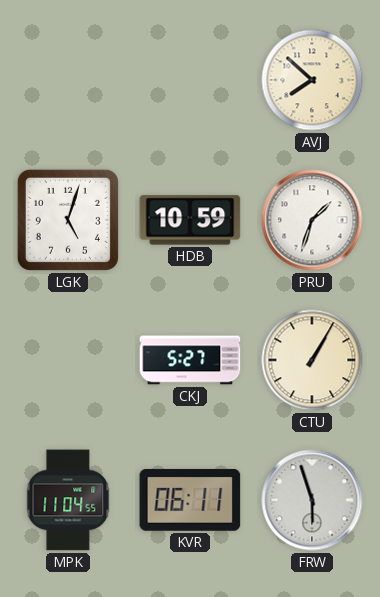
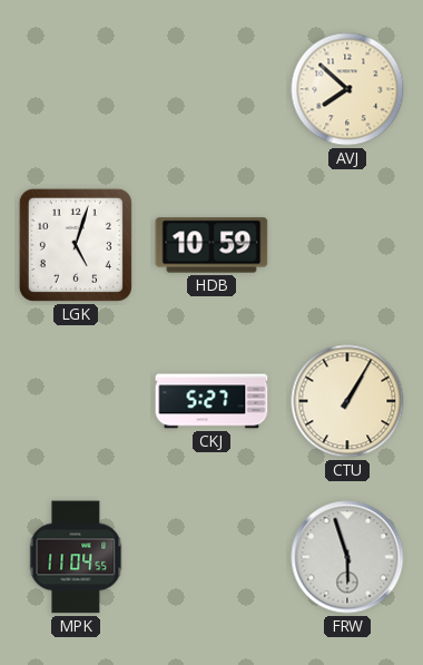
PRU: 1:33 -> none
KVR: 06:11 -> none
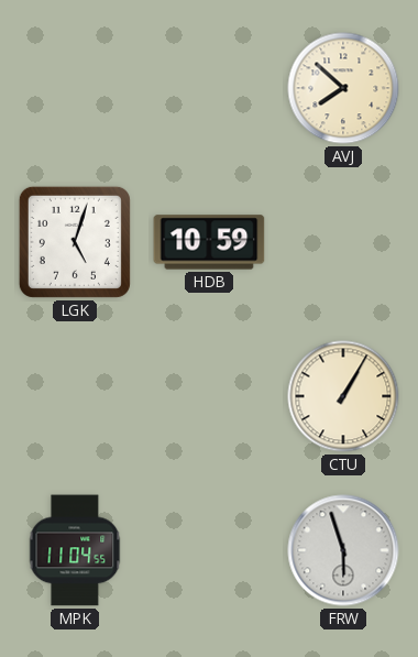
CKJ: 5:27 -> none
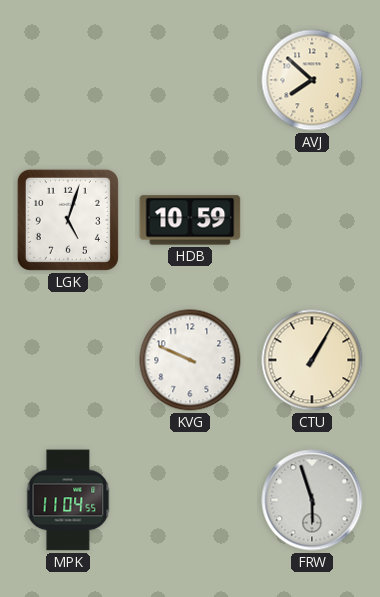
KVG: none -> 9:49
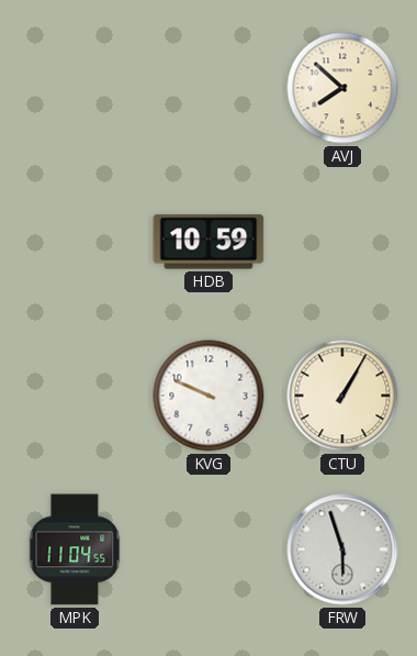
LGK: 5:03 -> none
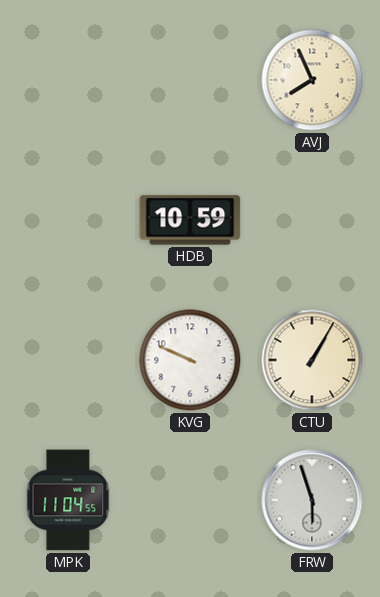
AVJ: 7:52 -> 7:56
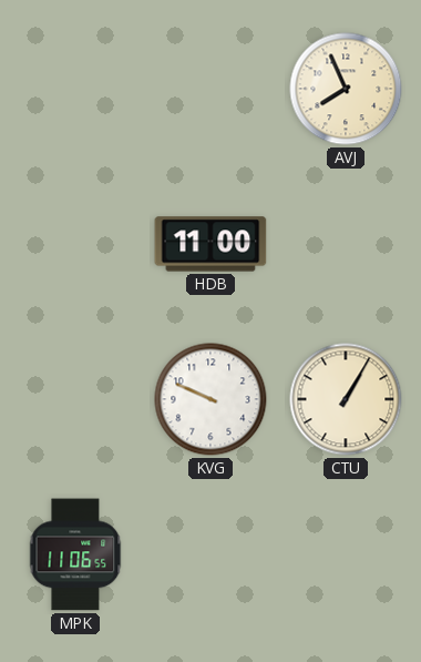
HDB: 10:59 -> 11:00
MPK: 11:04 -> 11:06
FRW: 5:57 -> none
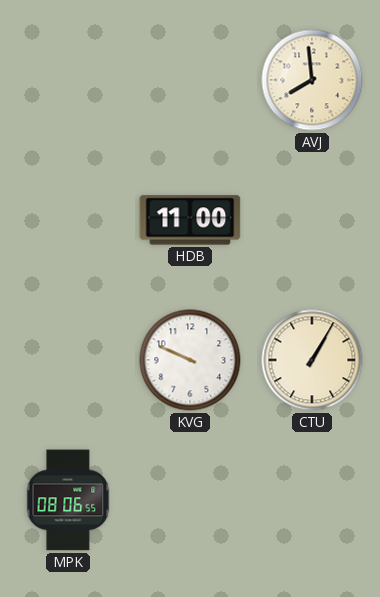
AVJ: 7:56 -> 7:59
MPK: 11:06 -> 08:06
